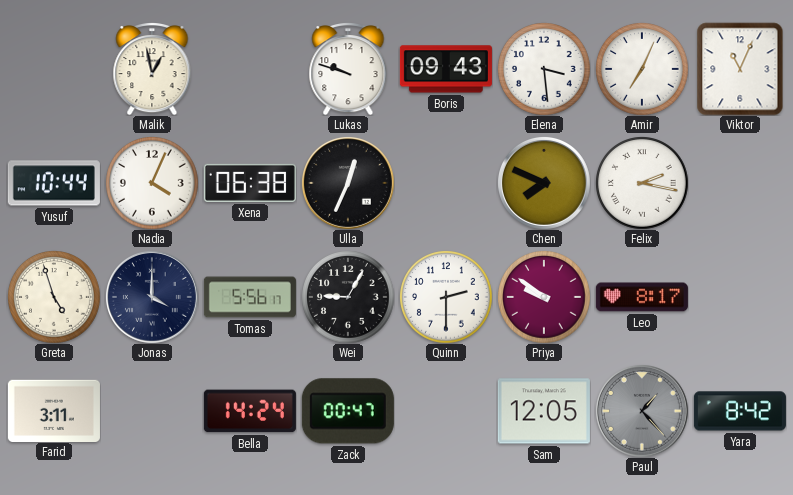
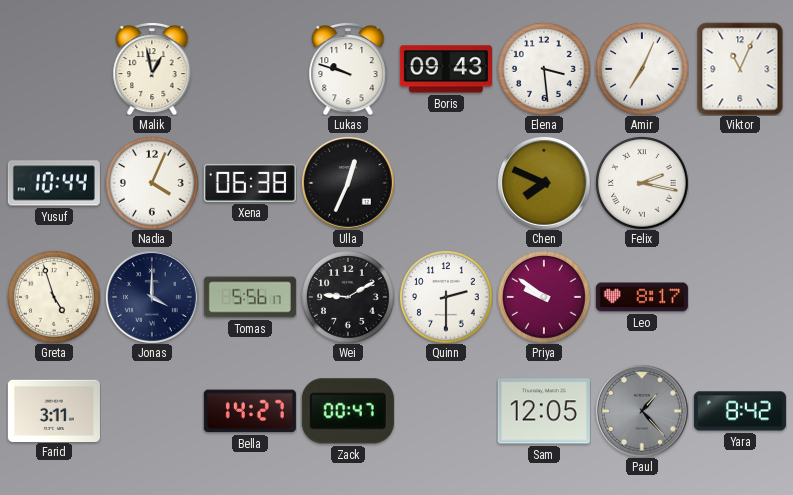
Wei: 9:05 -> 9:10
Bella: 14:24 -> 14:27
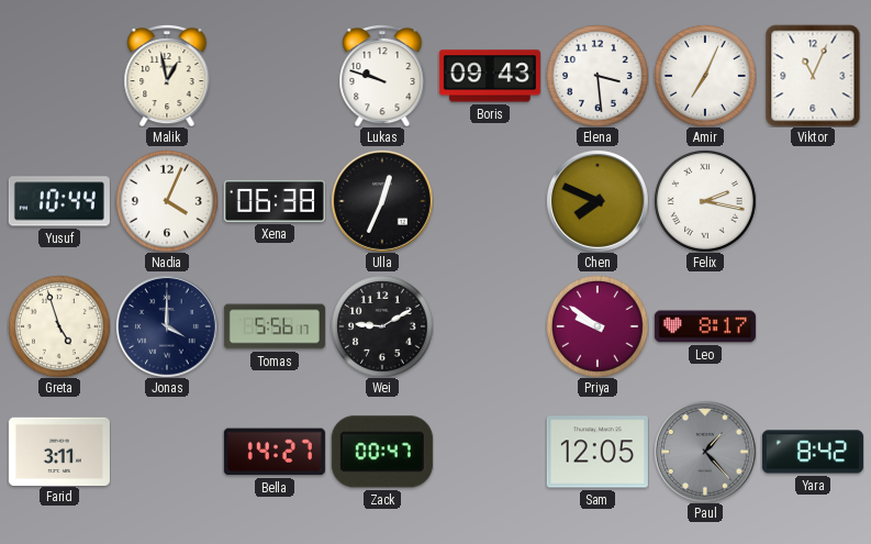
Quinn: 2:30 -> none
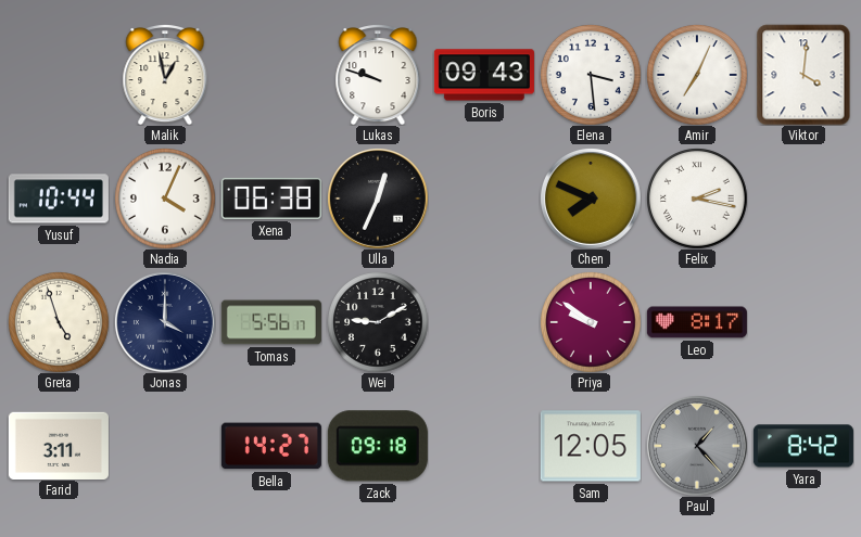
Viktor: 11:04 -> 4:01
Zack: 00:47 -> 09:18
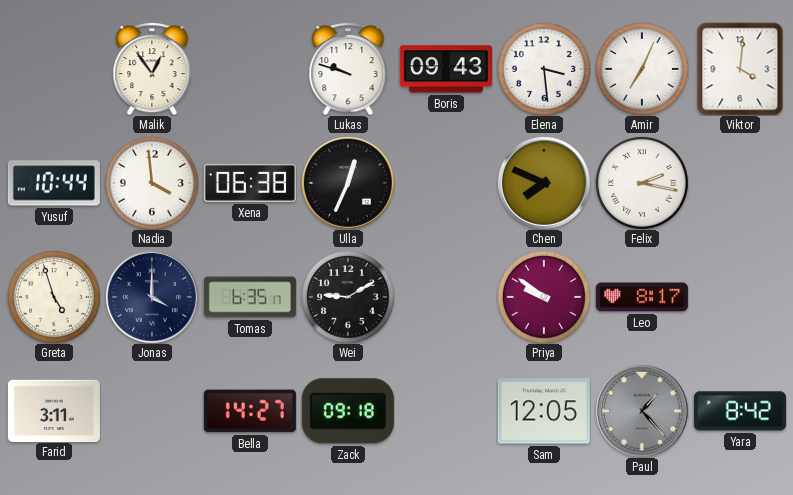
Malik: 12:58 -> 12:54
Nadia: 4:04 -> 3:59
Tomas: 5:56 -> 6:35
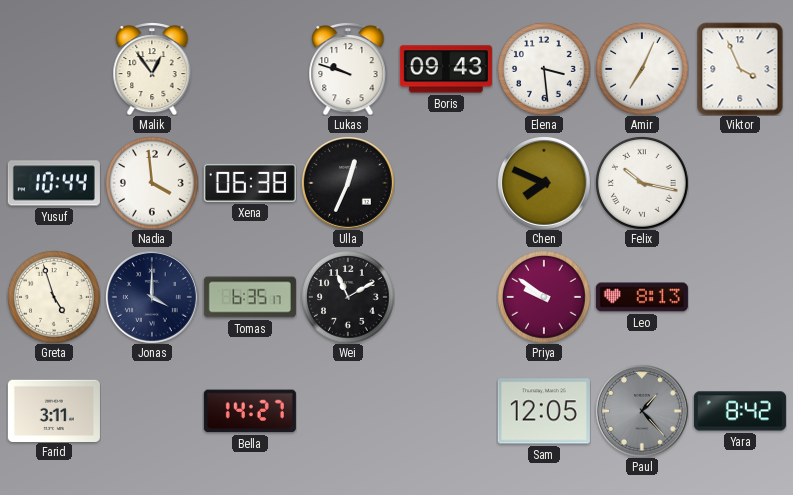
Viktor: 4:01 -> 3:56
Felix: 2:17 -> 10:17
Wei: 9:10 -> 11:10
Leo: 8:17 -> 8:13
Zack: 09:18 -> none
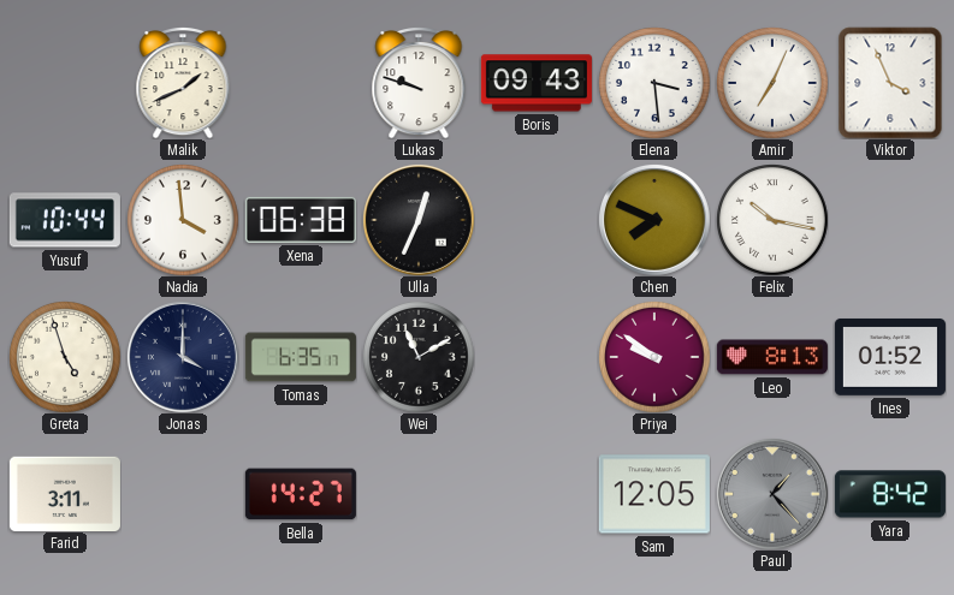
Malik: 12:54 -> 1:41
Ines: none -> 01:52
